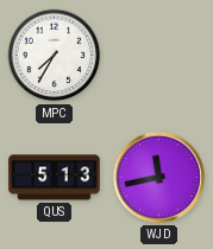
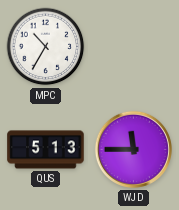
MPC: 7:35 -> 10:35
WJD: 11:43 -> 11:45
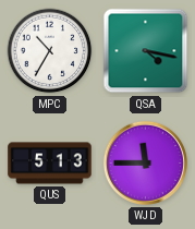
QSA: none -> 4:17
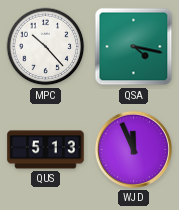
MPC: 10:35 -> 10:23
WJD: 11:45 -> 11:56
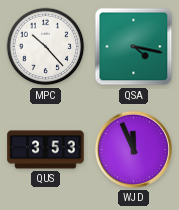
QUS: 5:13 -> 3:53
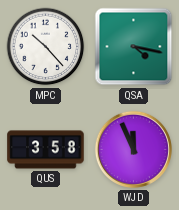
QUS: 3:53 -> 3:58
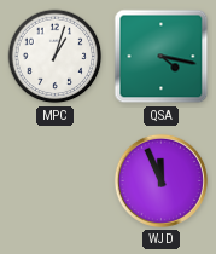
MPC: 10:23 -> 1:03
QUS: 3:58 -> none
